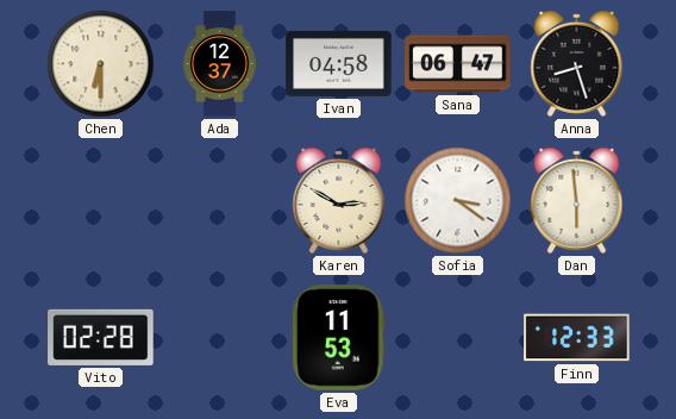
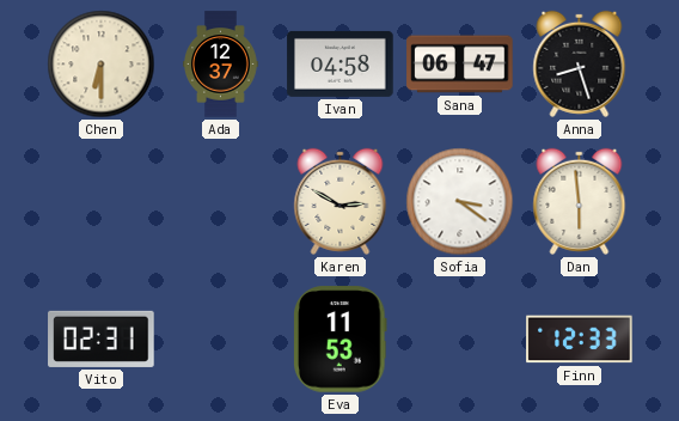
Vito: 02:28 -> 02:31
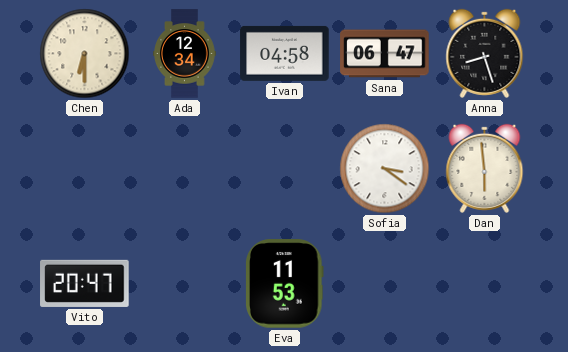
Ada: 12:37 -> 12:34
Karen: 2:50 -> none
Vito: 02:31 -> 20:47
Finn: 12:33 -> none
